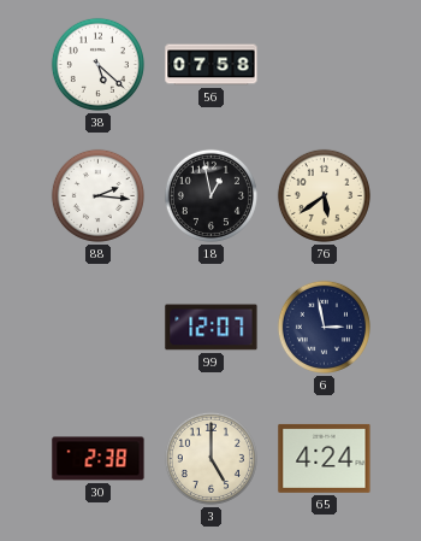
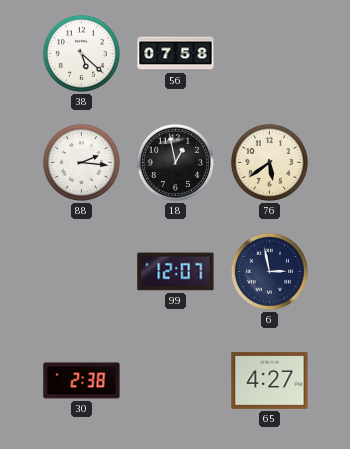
3: 5:00 -> none
65: 4:24 -> 4:27
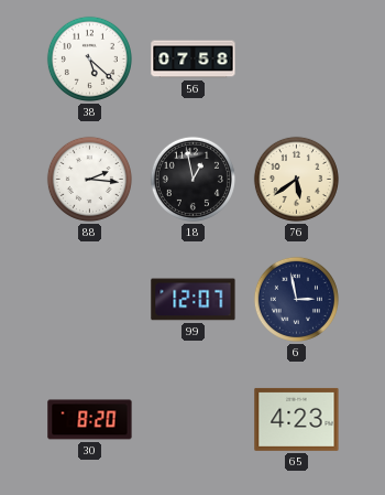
30: 2:38 -> 8:20
65: 4:27 -> 4:23
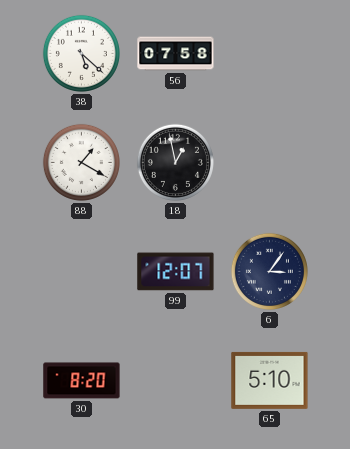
88: 2:16 -> 1:20
76: 5:39 -> none
6: 2:58 -> 3:06
65: 4:23 -> 5:10
